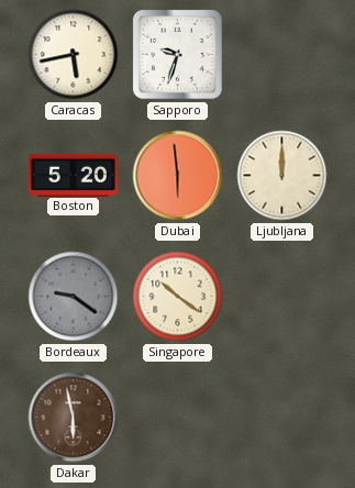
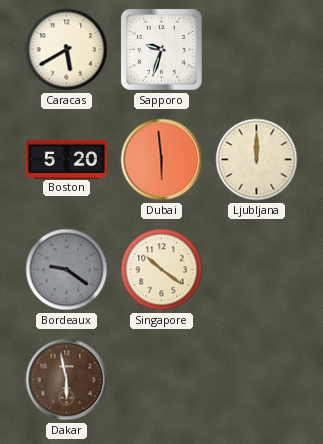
Caracas: 5:43 -> 5:40
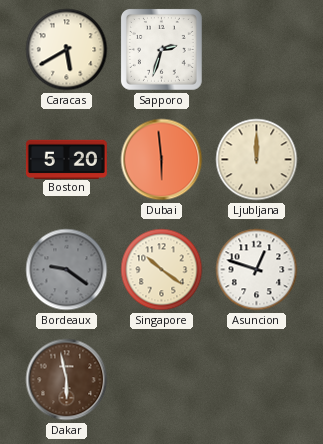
Sapporo: 9:33 -> 2:33
Asuncion: none -> 12:48
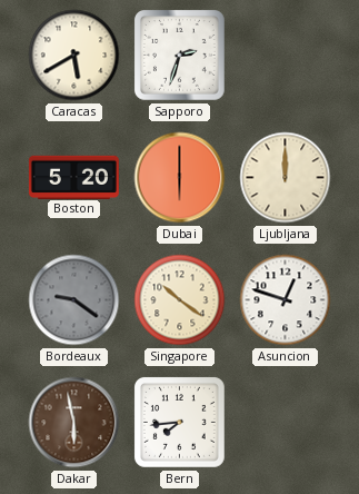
Dubai: 5:59 -> 6:00
Bern: none -> 7:44
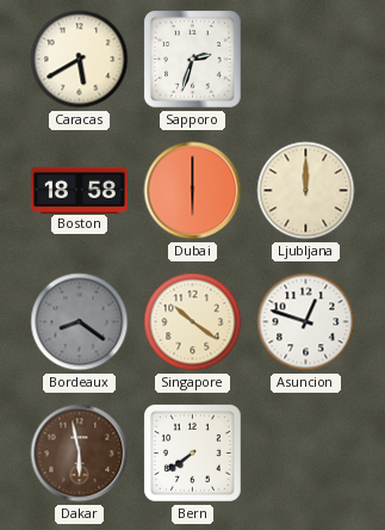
Boston: 5:20 -> 18:58
Bordeaux: 9:21 -> 8:21
Bern: 7:44 -> 7:39
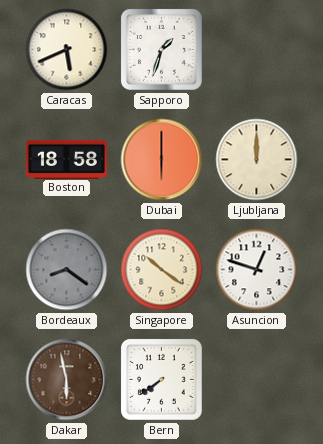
Caracas: 5:40 -> 5:41
Sapporo: 2:33 -> 1:33
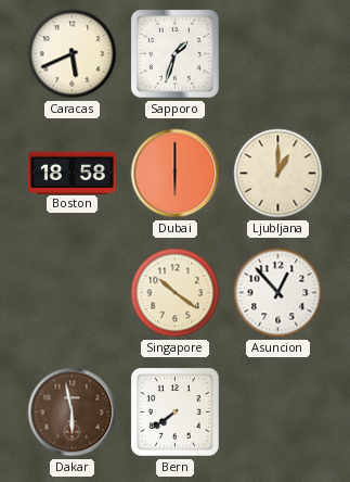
Ljubljana: 12:00 -> 1:00
Bordeaux: 8:21 -> none
Asuncion: 12:48 -> 12:53
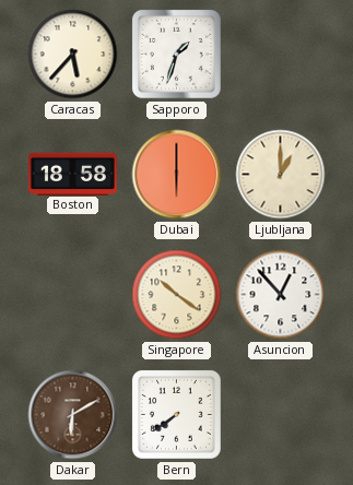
Caracas: 5:41 -> 5:37
Dakar: 5:58 -> 6:10
